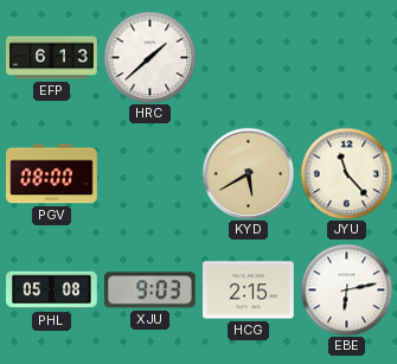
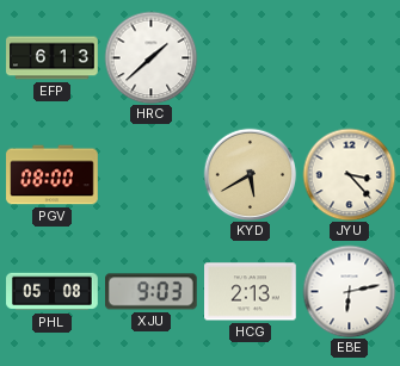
JYU: 11:23 -> 3:23
HCG: 2:15 -> 2:13
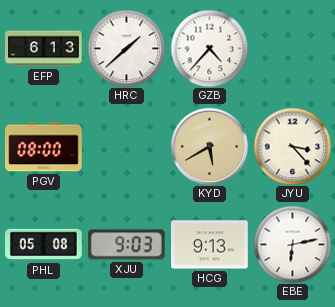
GZB: none -> 4:37
HCG: 2:13 -> 9:13
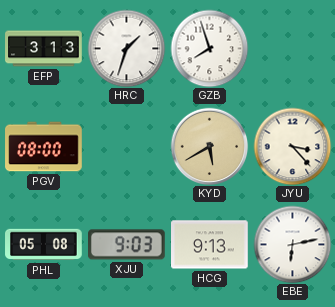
EFP: 6:13 -> 3:13
HRC: 1:38 -> 1:33
GZB: 4:37 -> 7:57
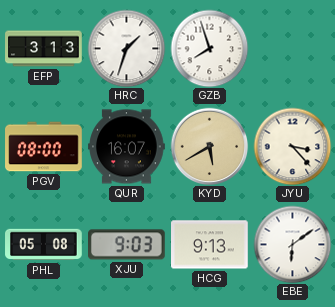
QUR: none -> 16:07
EBE: 6:13 -> 6:09
